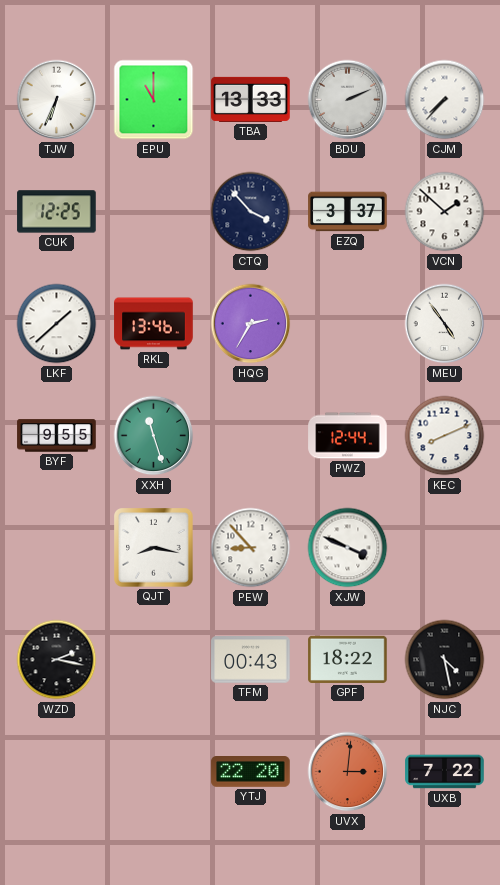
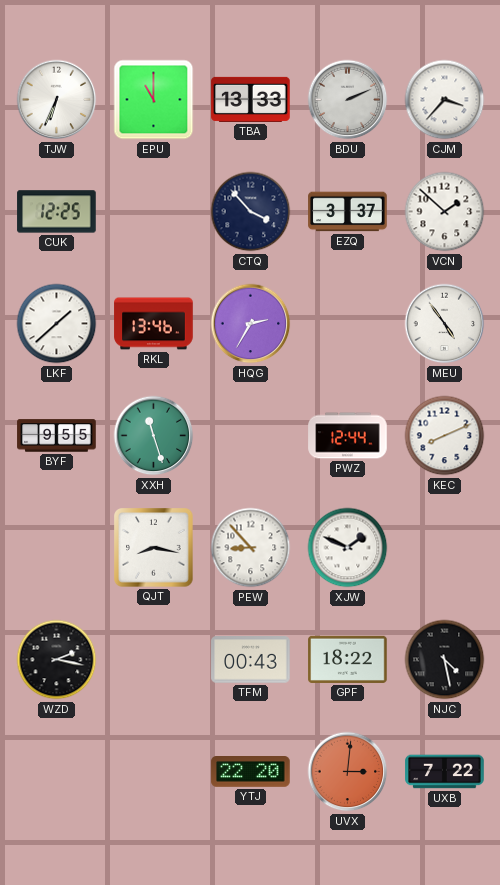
CJM: 7:37 -> 3:37
XJW: 3:49 -> 1:49
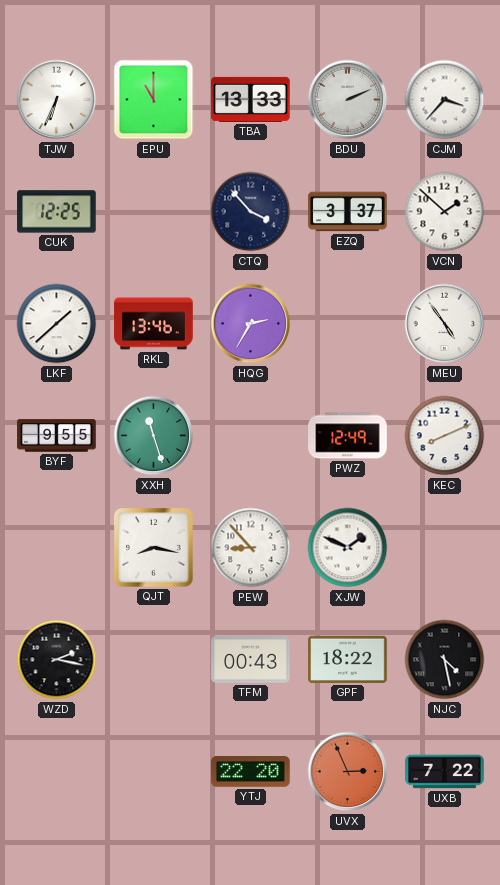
PWZ: 12:44 -> 12:49
UVX: 3:01 -> 2:56
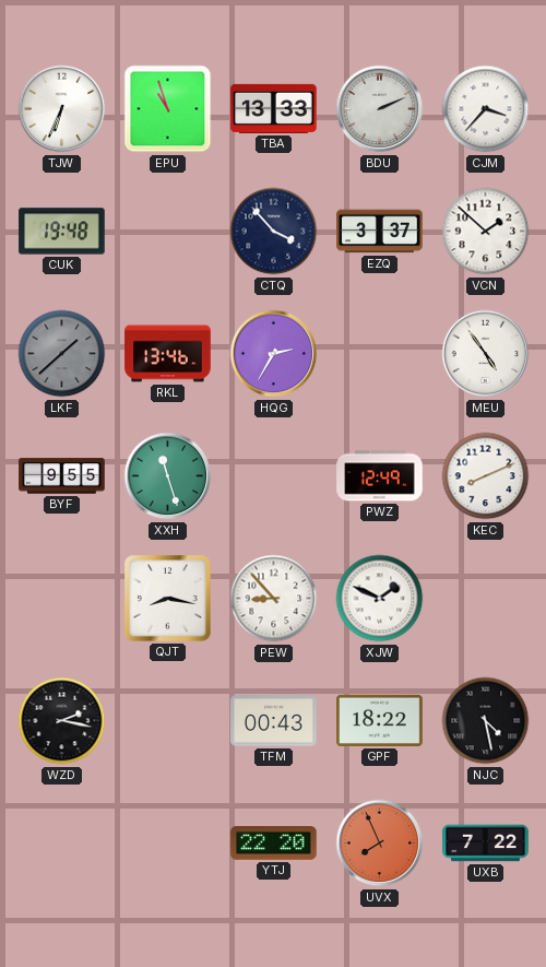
EPU: 11:00 -> 10:57
CUK: 12:25 -> 19:48
LKF dial: white -> grey
UVX: 2:56 -> 7:56
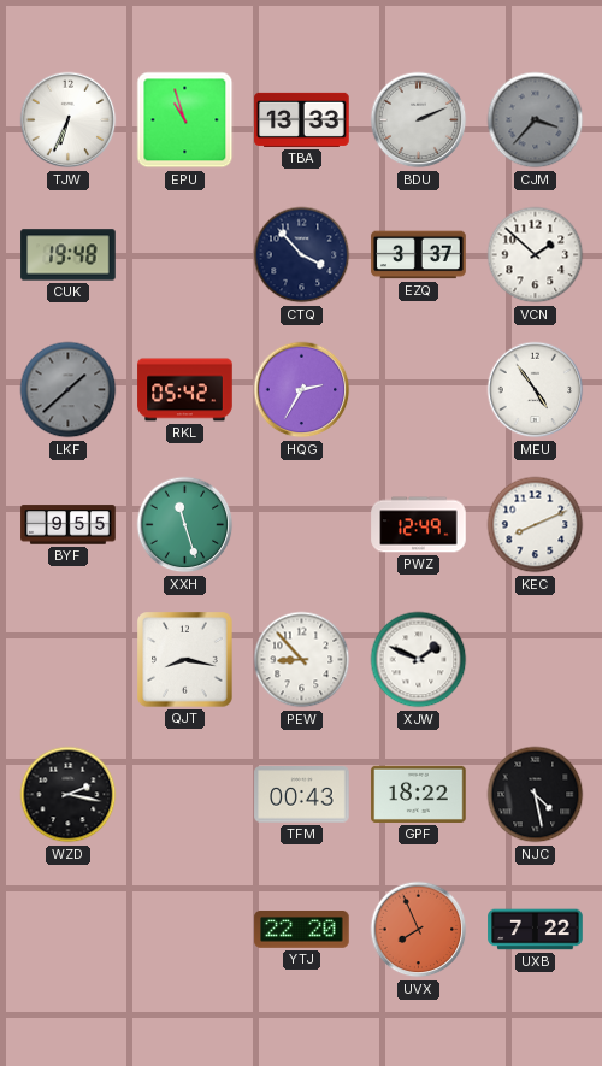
CJM dial: white -> grey
RKL: 13:46 -> 05:42
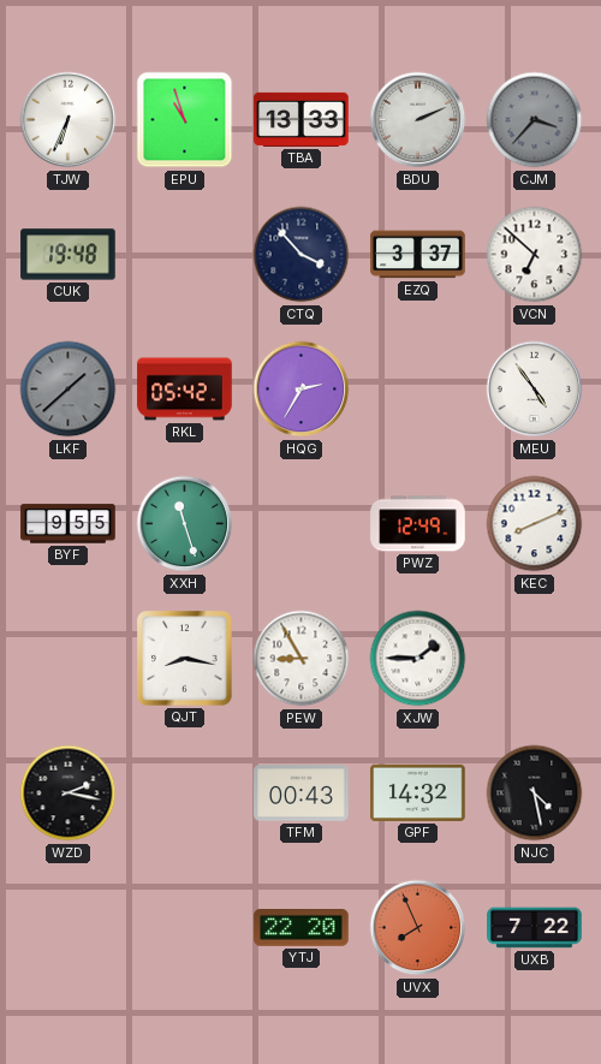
VCN: 1:52 -> 6:52
PEW: 8:53 -> 8:55
XJW: 1:49 -> 1:45
GPF: 18:22 -> 14:32
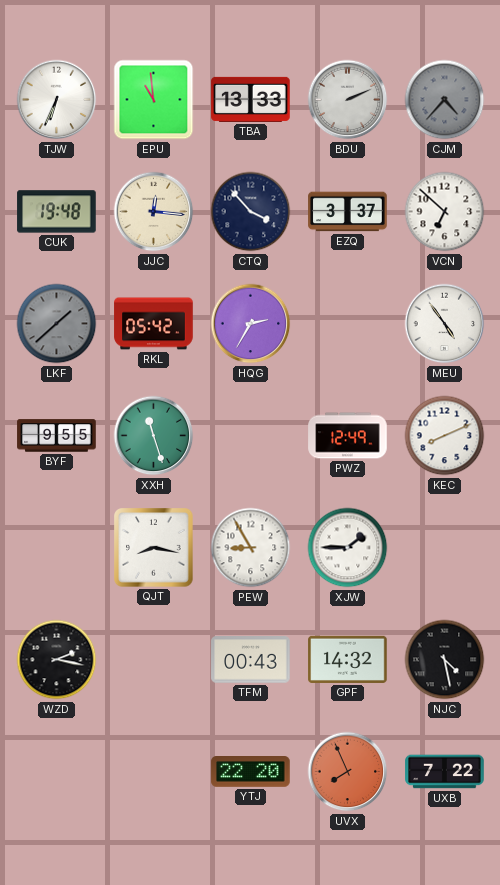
EPU: 10:57 -> 10:59
CJM: 3:37 -> 4:37
JJC: none -> 12:16
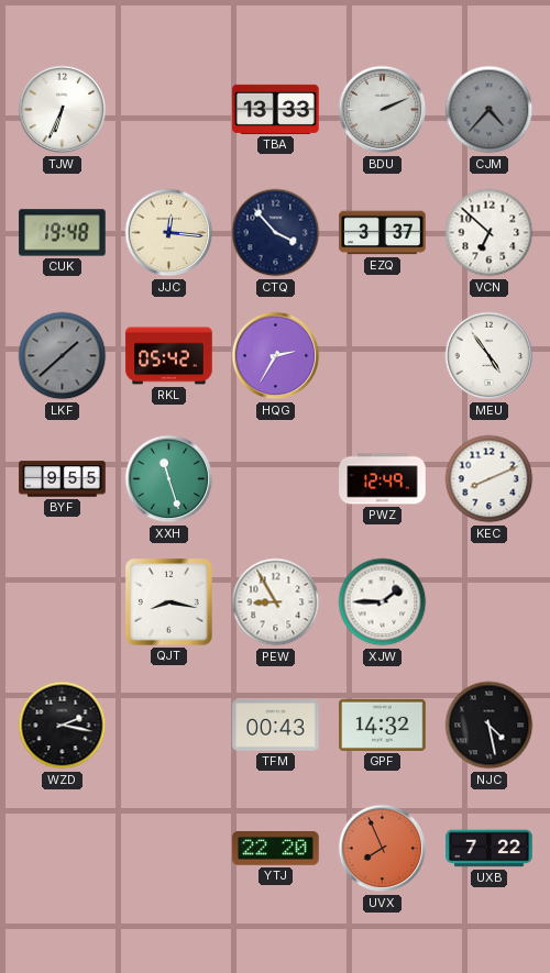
EPU: 10:59 -> none
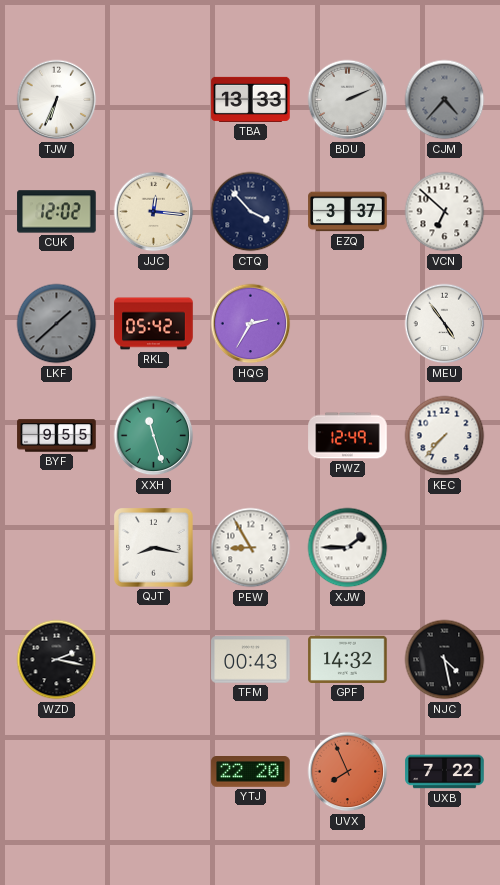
CUK: 19:48 -> 12:02
KEC: 8:11 -> 7:37
